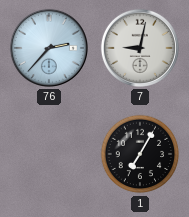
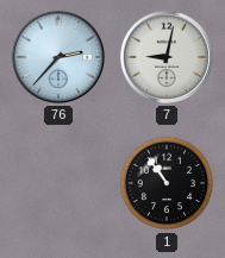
1: 7:05 -> 10:54
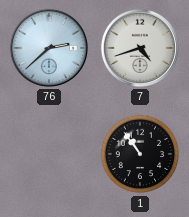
76: 2:37 -> 2:38
7: 9:02 -> 4:42
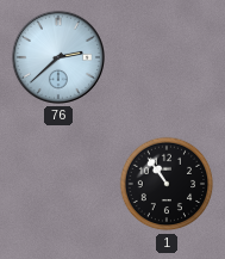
7: 4:42 -> none
